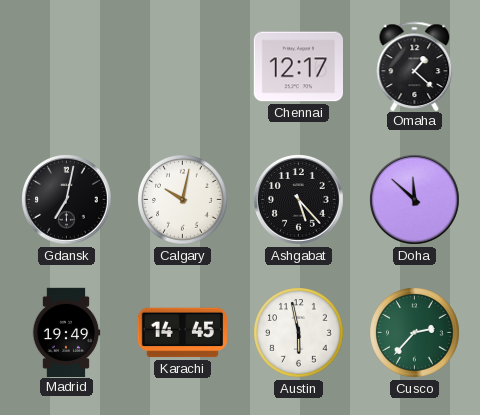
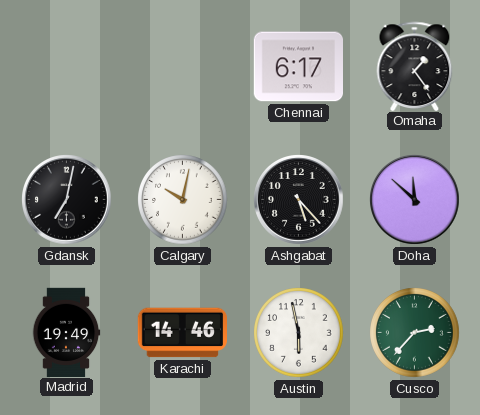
Chennai: 12:17 -> 6:17
Omaha: 1:22 -> 1:24
Karachi: 14:45 -> 14:46
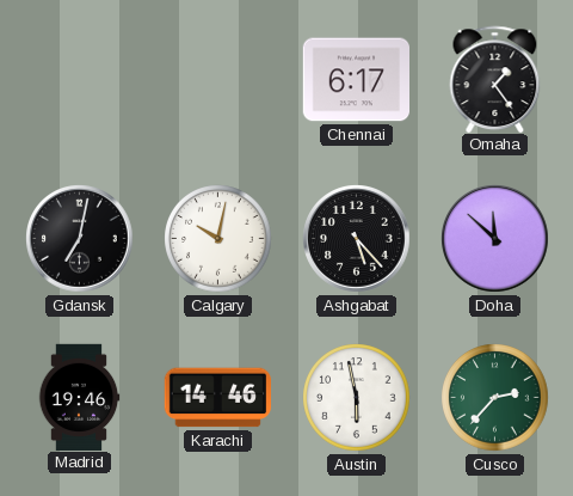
Madrid: 19:49 -> 19:46
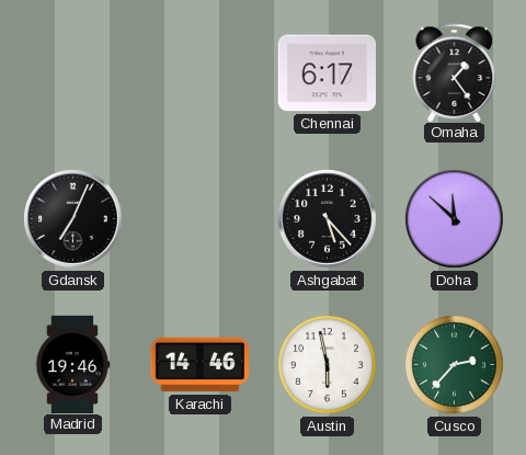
Gdansk: 7:02 -> 7:04
Calgary: 10:02 -> none
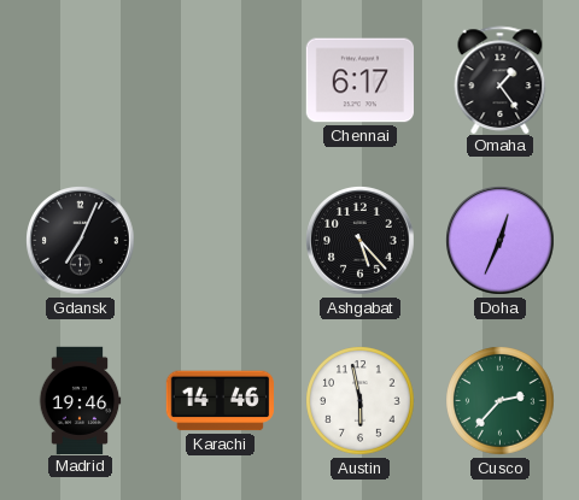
Doha: 11:52 -> 12:34
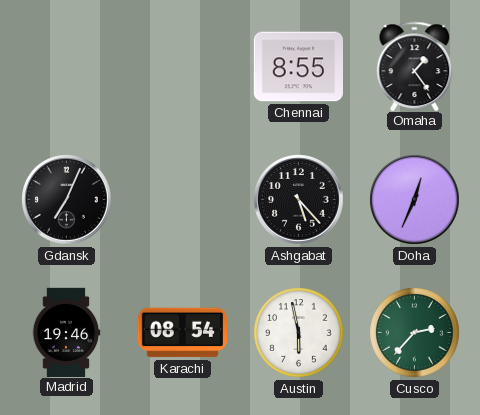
Chennai: 6:17 -> 8:55
Karachi: 14:46 -> 08:54
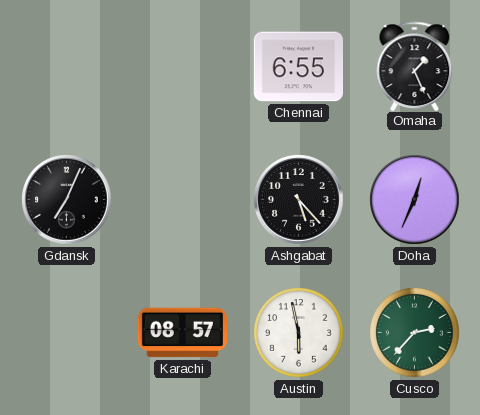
Chennai: 8:55 -> 6:55
Omaha: 1:24 -> 1:26
Madrid: 19:46 -> none
Karachi: 08:54 -> 08:57
